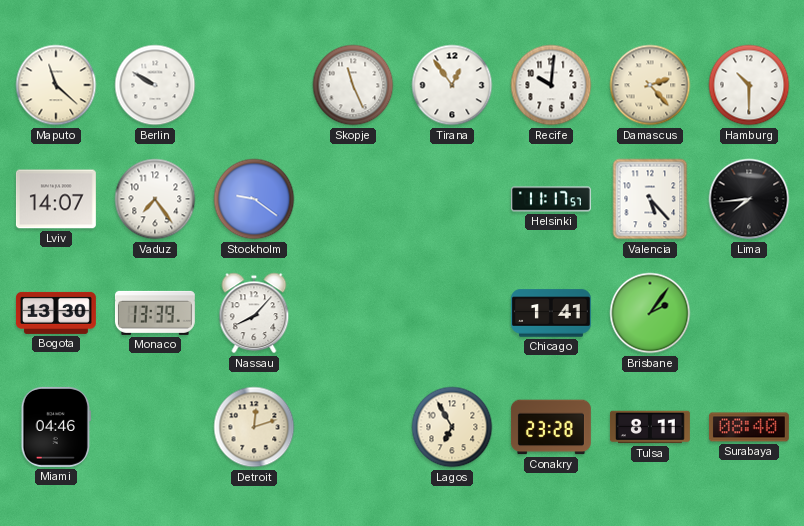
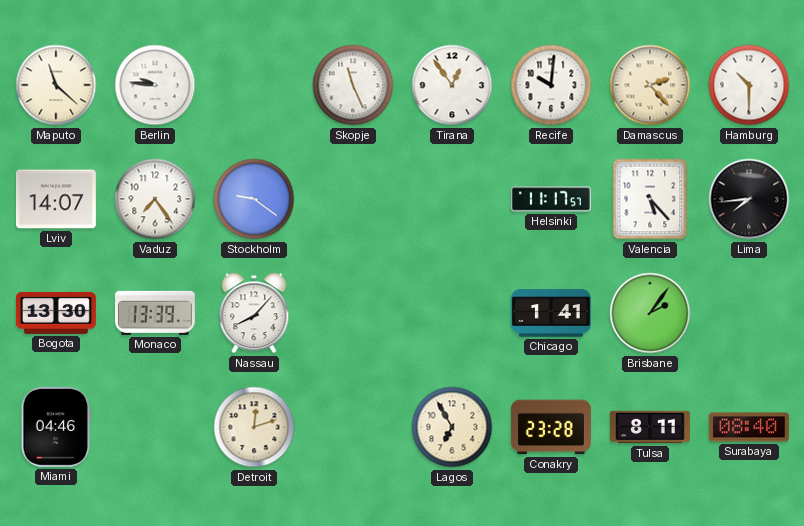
Berlin: 9:50 -> 9:46
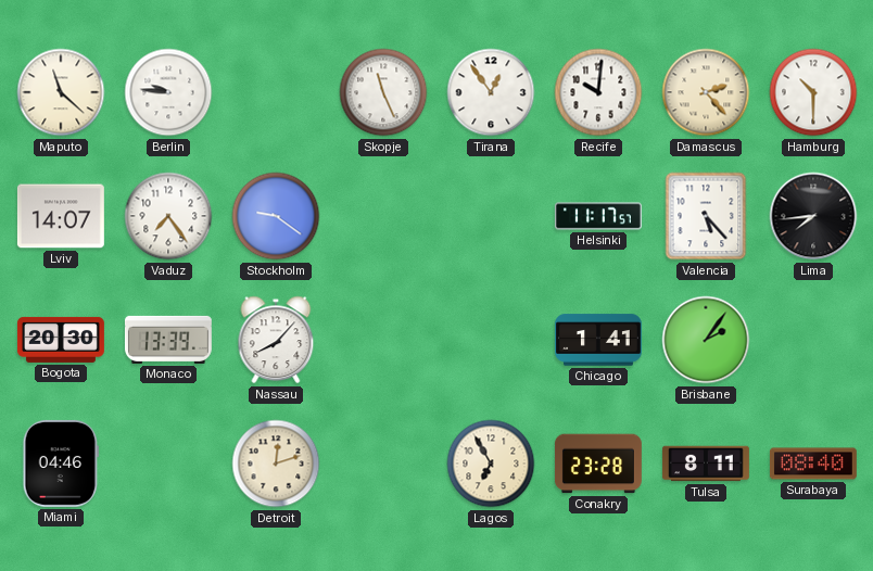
Bogota: 13:30 -> 20:30
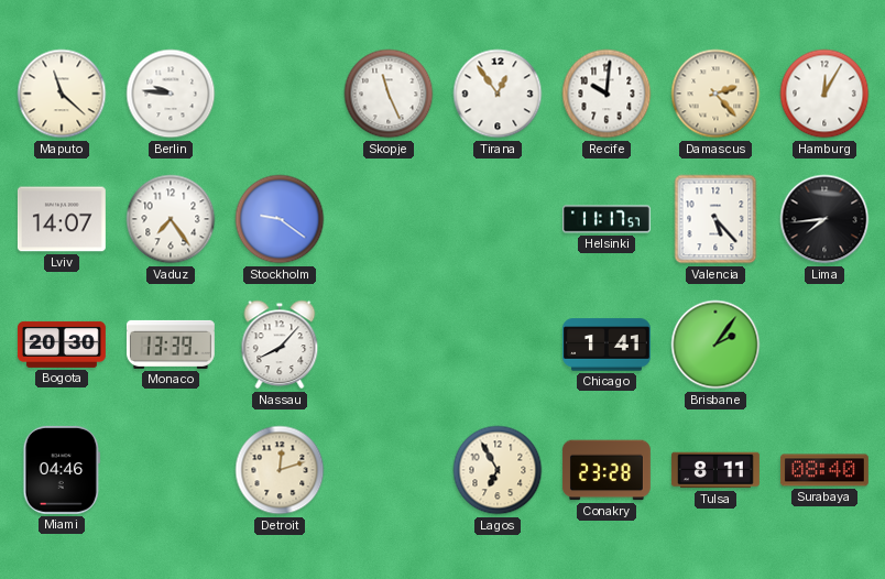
Hamburg: 10:30 -> 12:05
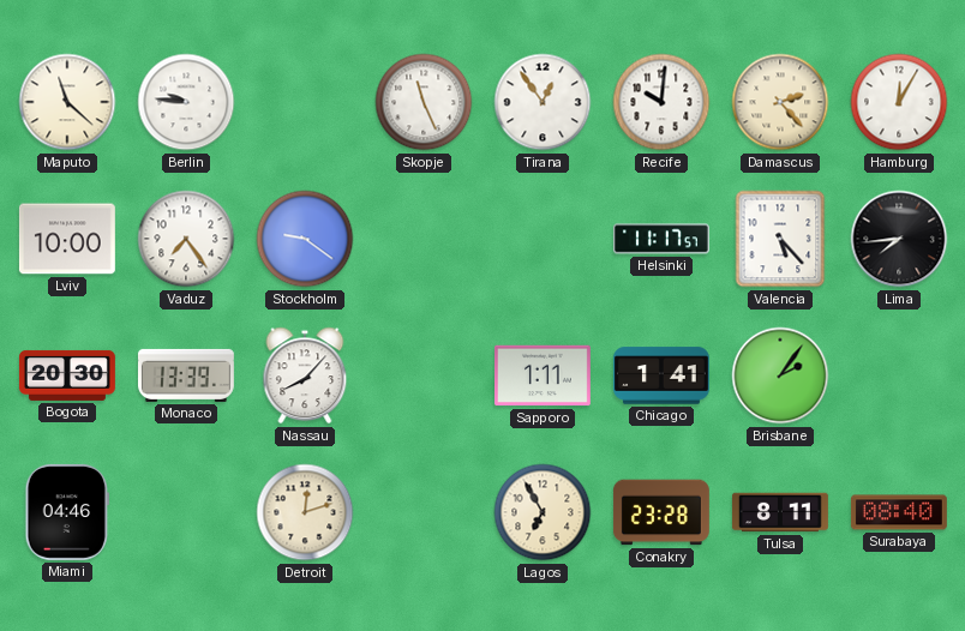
Lviv: 14:07 -> 10:00
Sapporo: none -> 1:11
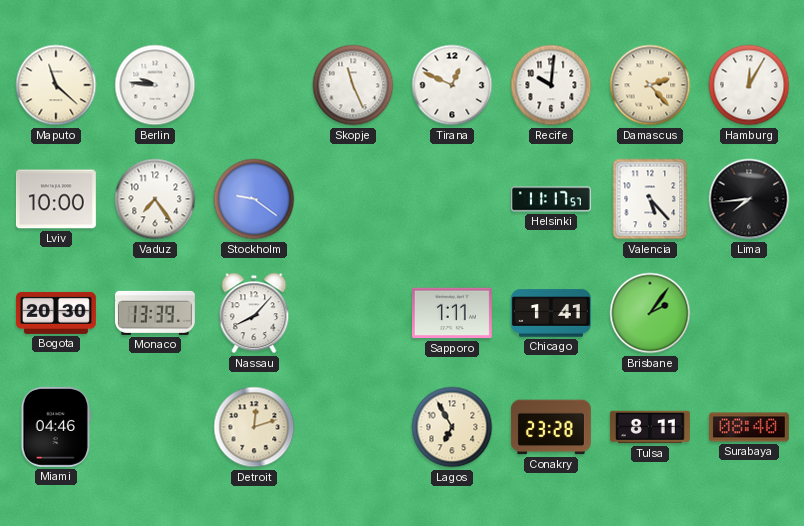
Tirana: 12:54 -> 12:49
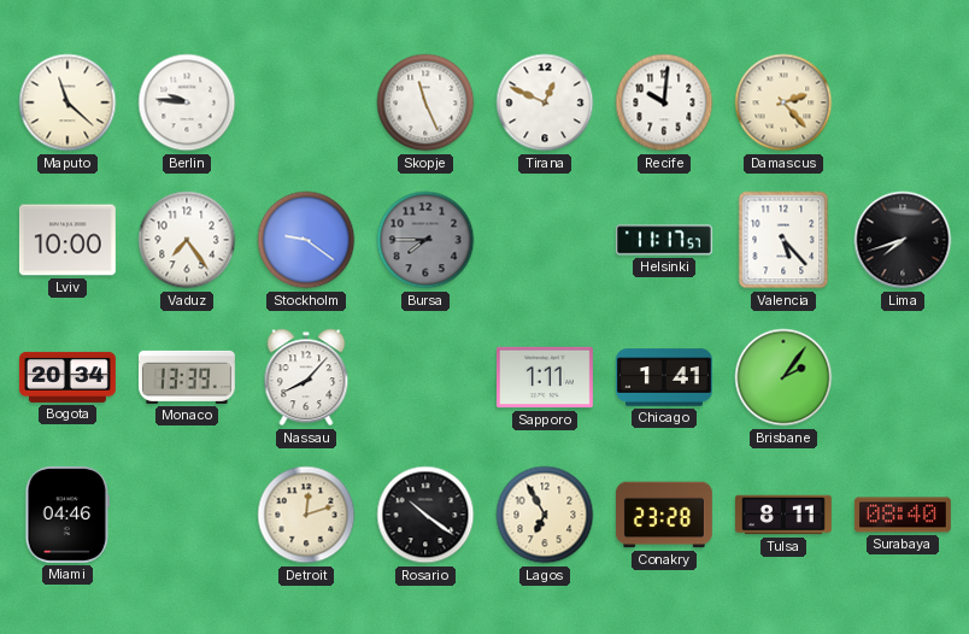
Hamburg: 12:05 -> none
Bursa: none -> 7:45
Lima: 7:44 -> 7:42
Bogota: 20:30 -> 20:34
Rosario: none -> 10:21
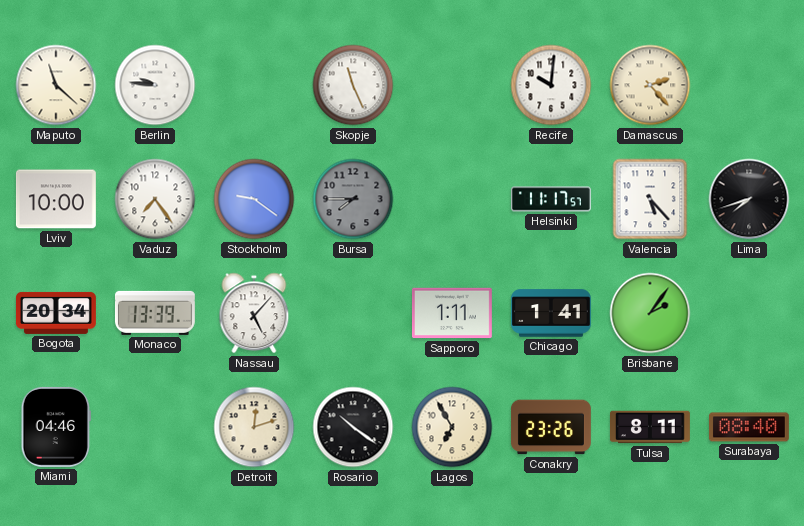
Tirana: 12:49 -> none
Nassau: 8:07 -> 5:07
Conakry: 23:28 -> 23:26
